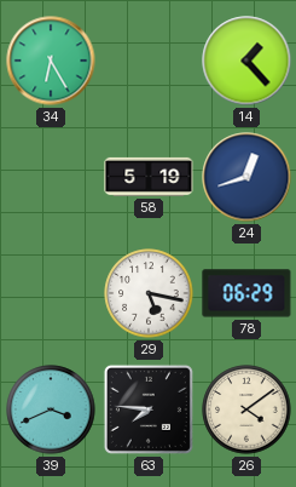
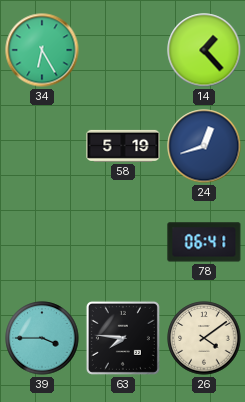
29: 5:17 -> none
78: 06:29 -> 06:41
39: 3:41 -> 3:45
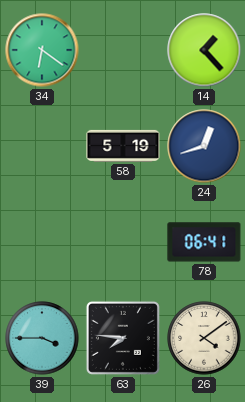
34: 6:25 -> 6:21
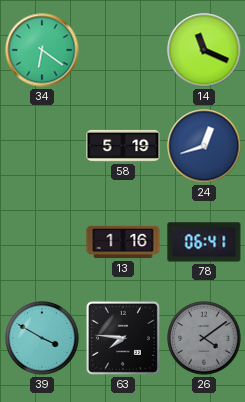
14: 1:23 -> 11:19
13: none -> 1:16
39: 3:45 -> 3:50
26 dial: cream -> grey
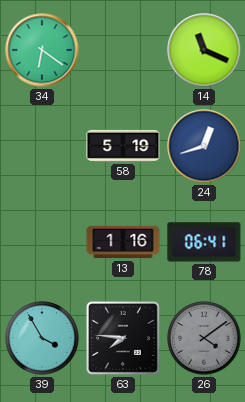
39: 3:50 -> 3:55
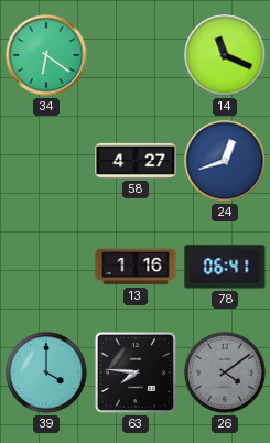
58: 5:19 -> 4:27
39: 3:55 -> 4:00
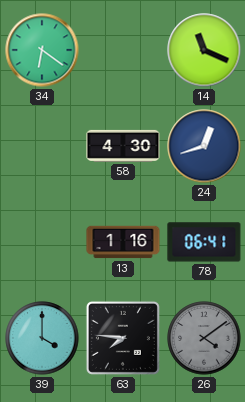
58: 4:27 -> 4:30
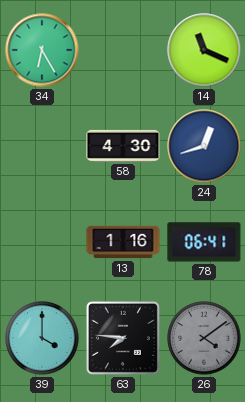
34: 6:21 -> 6:25
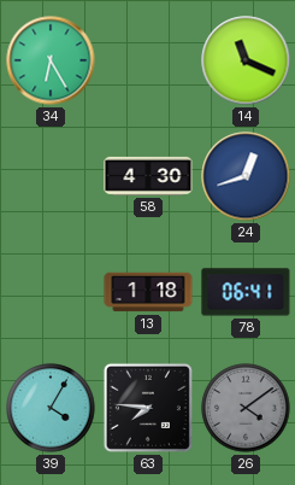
13: 1:16 -> 1:18
39: 4:00 -> 4:05
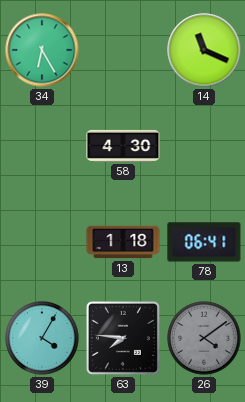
24: 12:42 -> none
